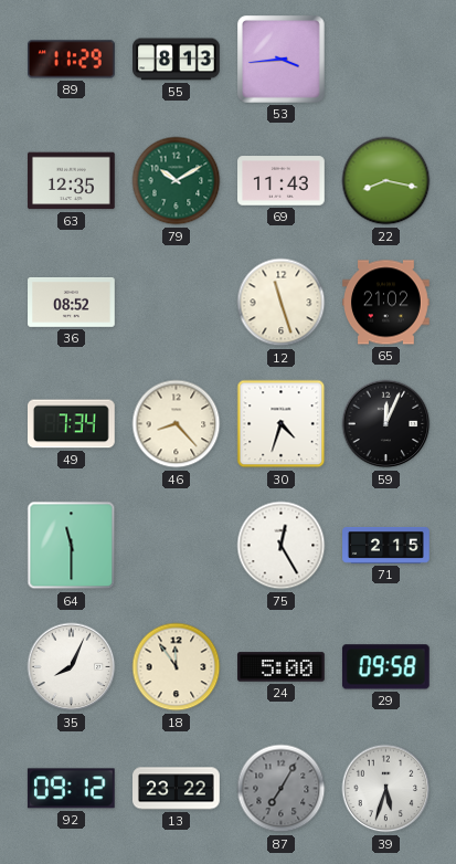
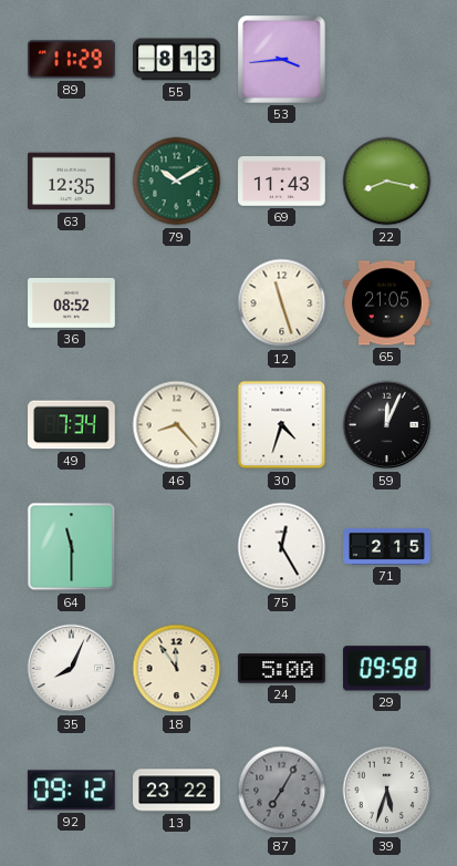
65: 21:02 -> 21:05
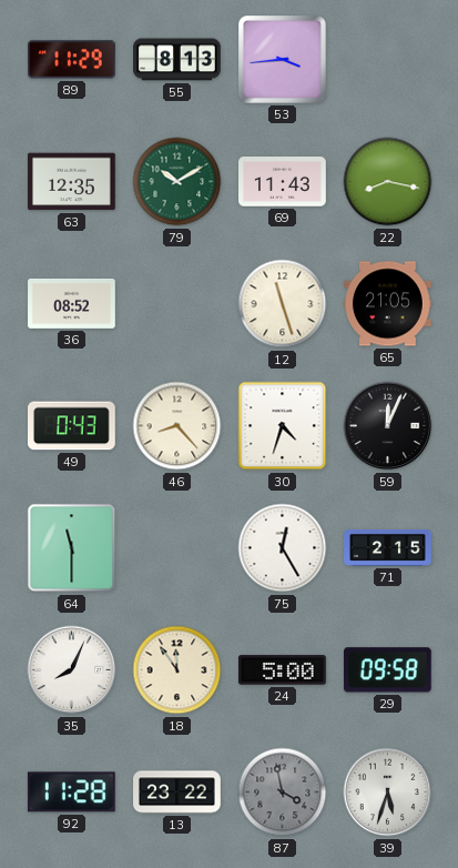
49: 7:34 -> 0:43
92: 09:12 -> 11:28
87: 7:05 -> 3:58
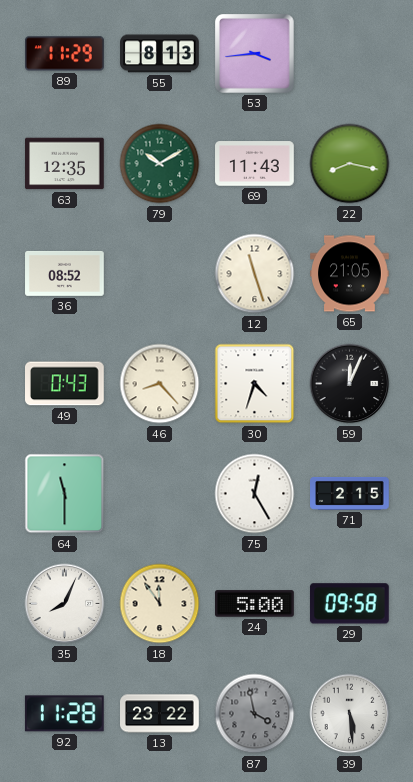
39: 5:33 -> 5:29
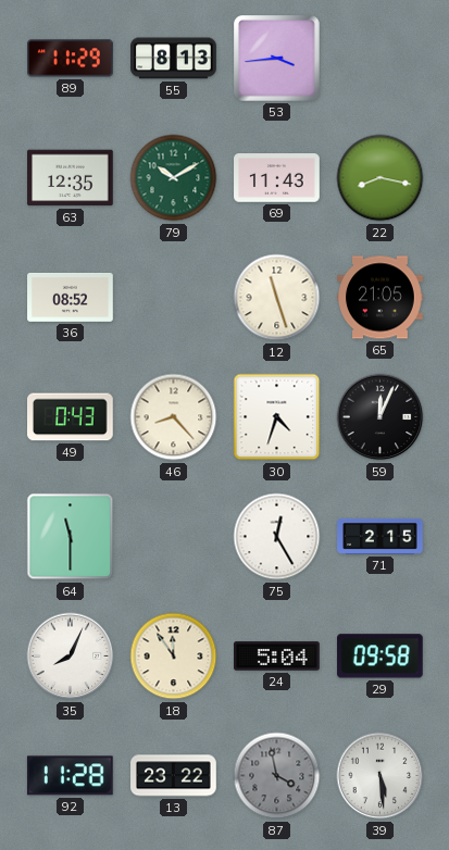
24: 5:00 -> 5:04
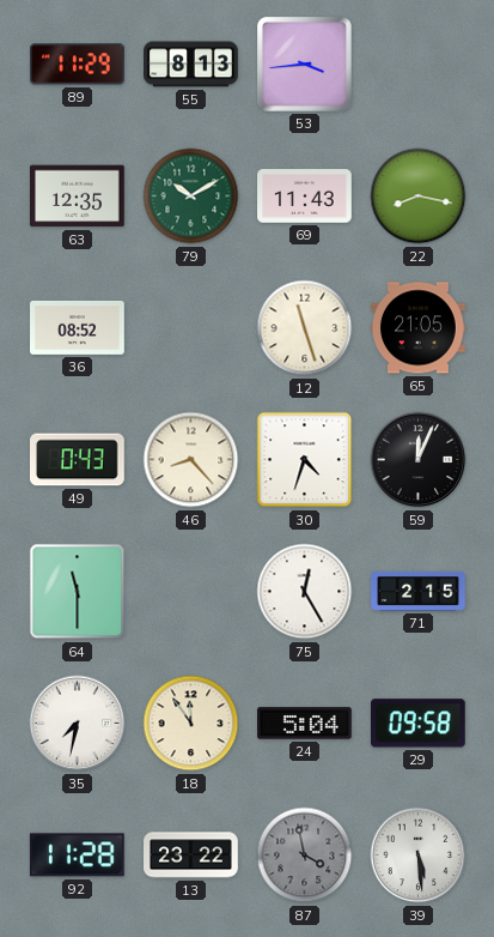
35: 8:04 -> 7:32
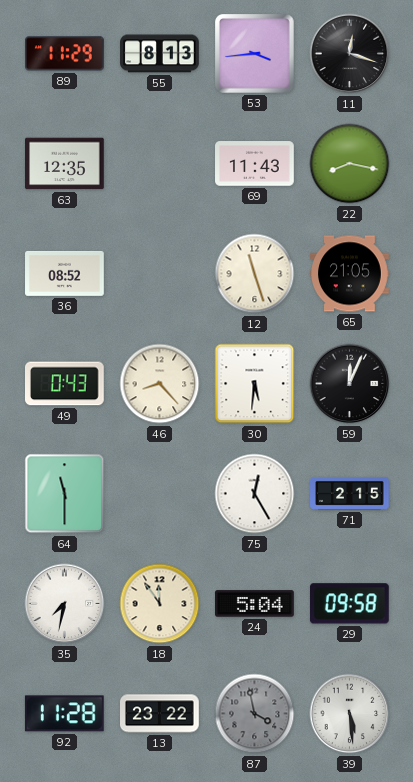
11: none -> 12:18
79: 10:10 -> none
30: 4:33 -> 5:31
